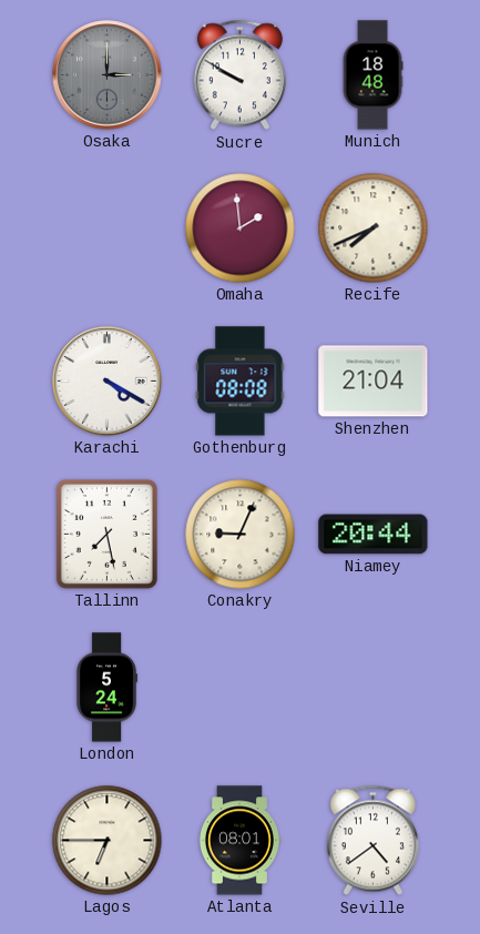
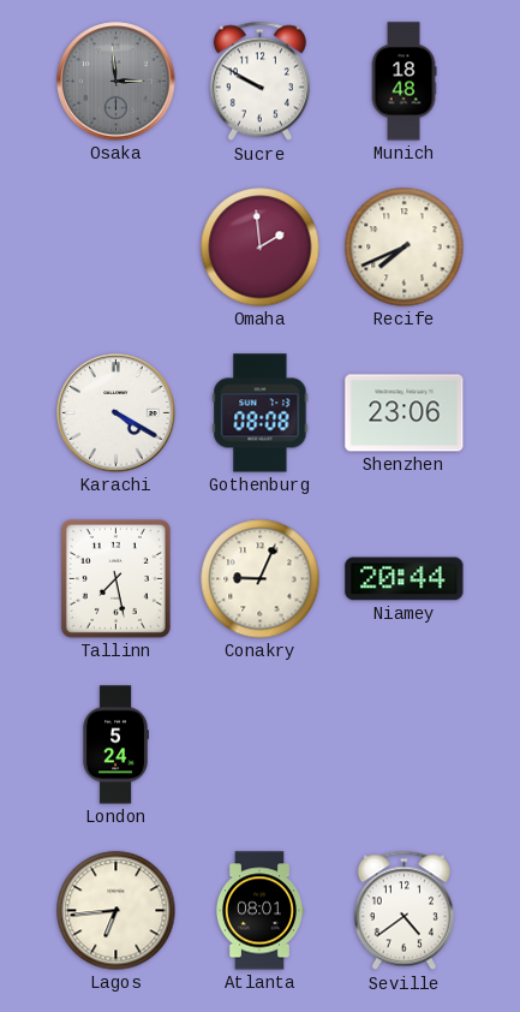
Osaka: 3:00 -> 2:59
Shenzhen: 21:04 -> 23:06
Lagos: 6:45 -> 6:44
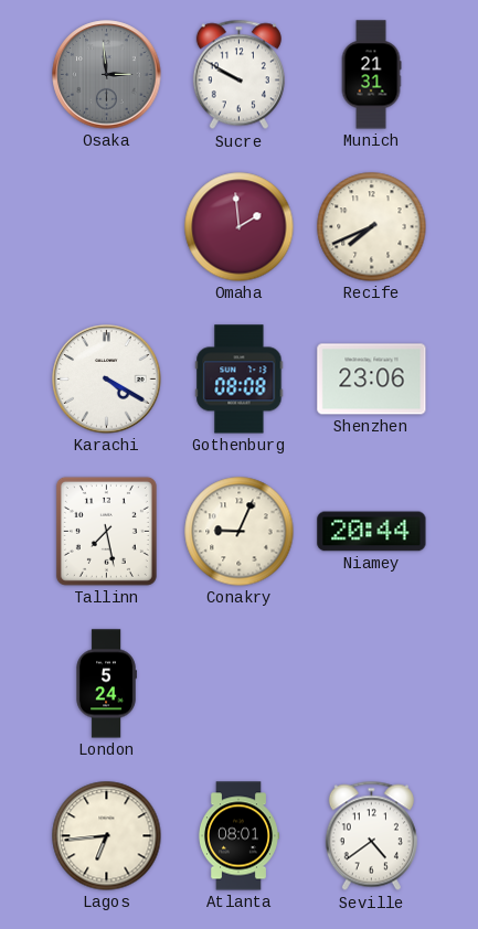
Munich: 18:48 -> 21:31
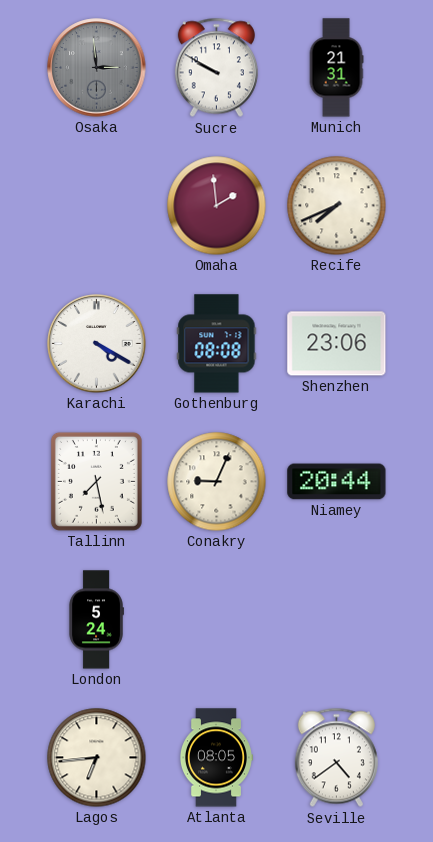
Atlanta: 08:01 -> 08:05
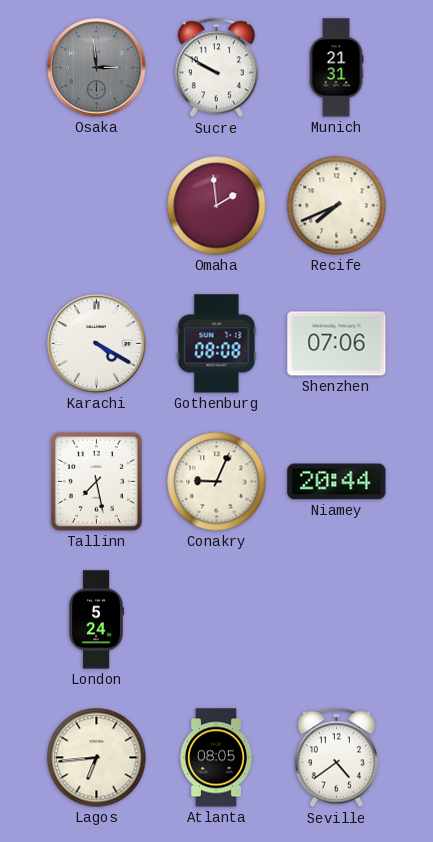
Shenzhen: 23:06 -> 07:06
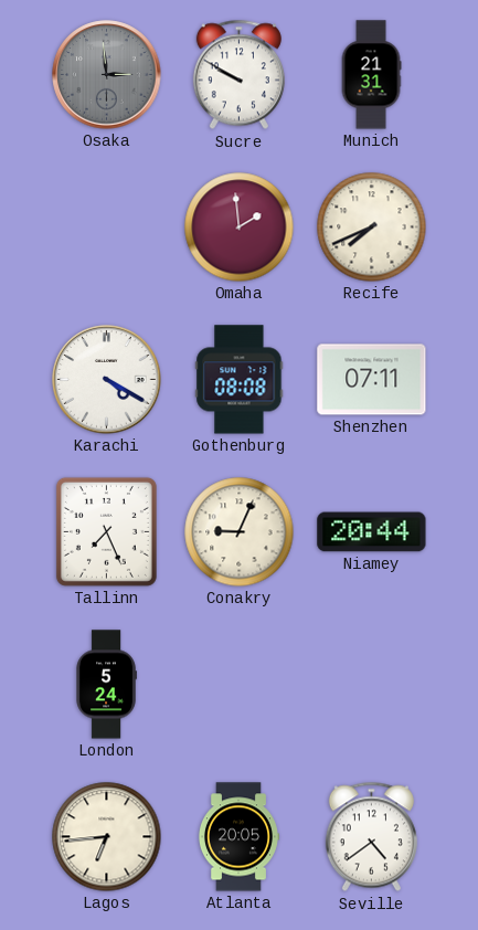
Shenzhen: 07:06 -> 07:11
Tallinn: 7:28 -> 7:26
Atlanta: 08:05 -> 20:05
